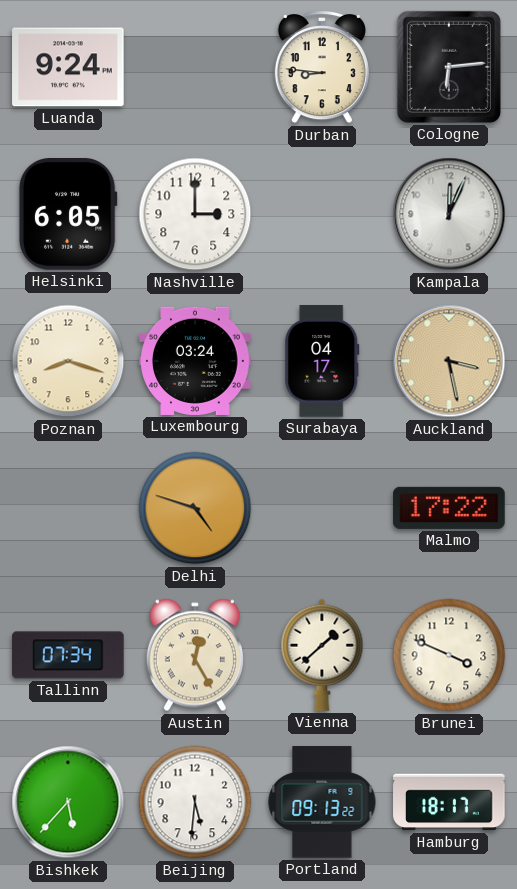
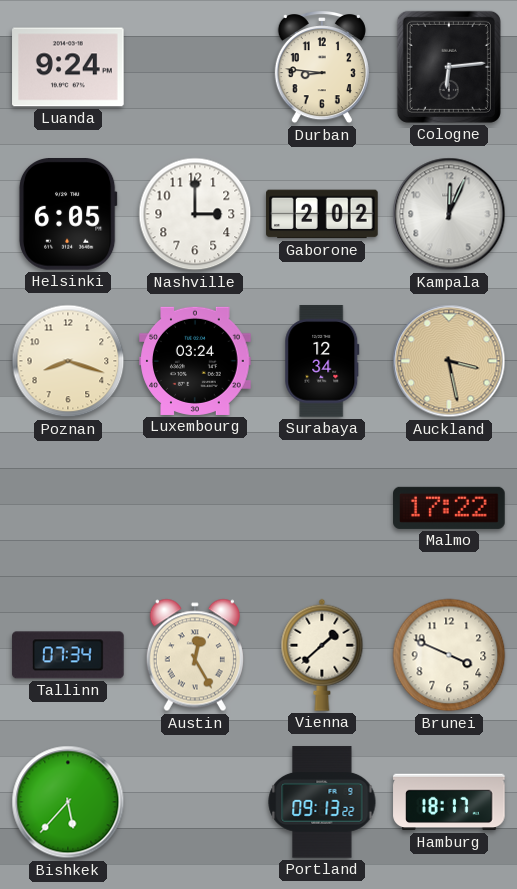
Gaborone: none -> 2:02
Surabaya: 04:17 -> 12:34
Delhi: 4:48 -> none
Beijing: 5:31 -> none
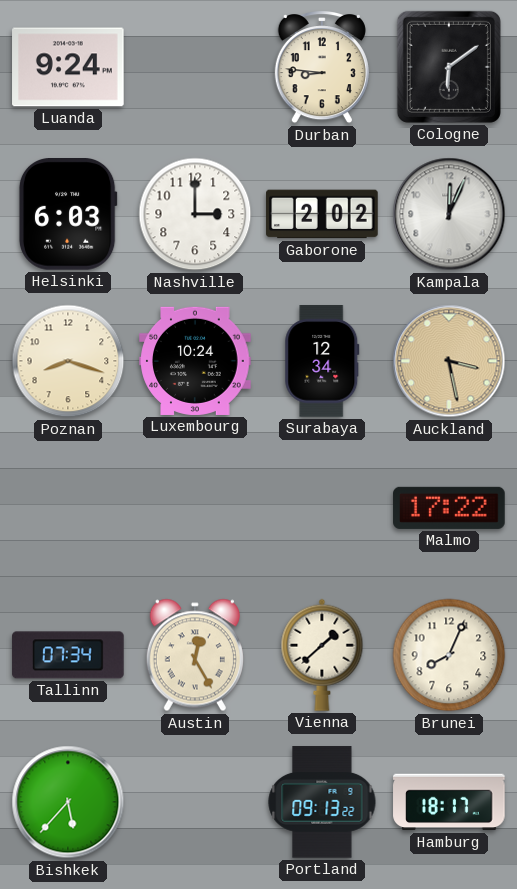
Cologne: 6:14 -> 6:09
Helsinki: 6:05 -> 6:03
Luxembourg: 03:24 -> 10:24
Brunei: 3:49 -> 8:04
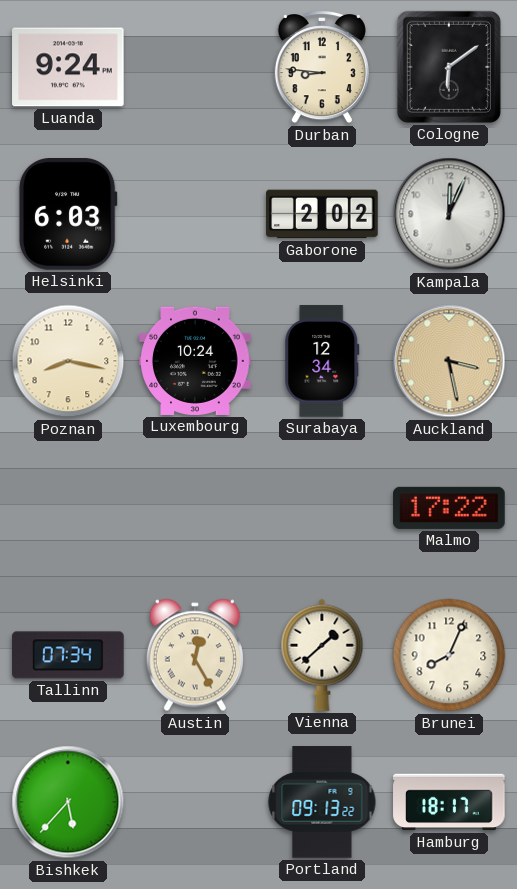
Nashville: 3:00 -> none
Poznan: 8:18 -> 8:17
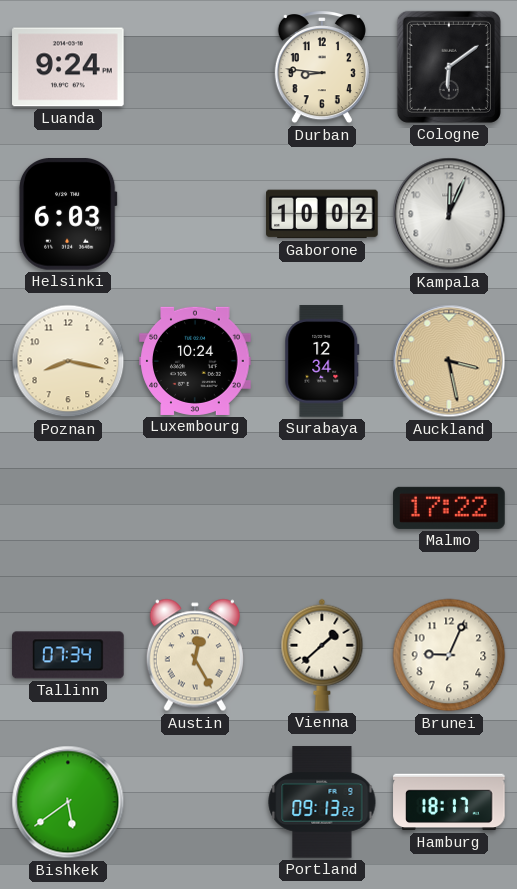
Gaborone: 2:02 -> 10:02
Brunei: 8:04 -> 9:04
Bishkek: 5:37 -> 5:39
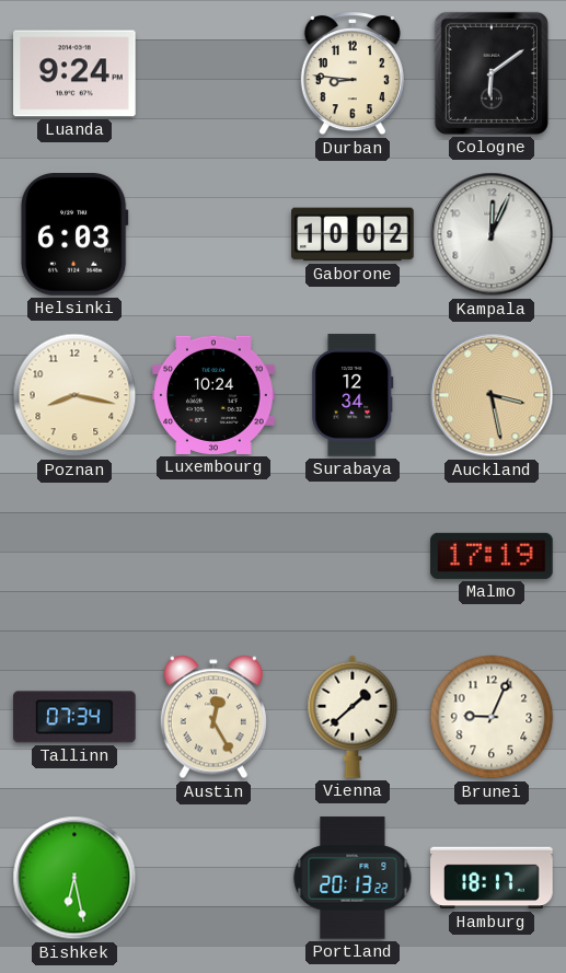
Malmo: 17:22 -> 17:19
Bishkek: 5:39 -> 6:28
Portland: 09:13 -> 20:13
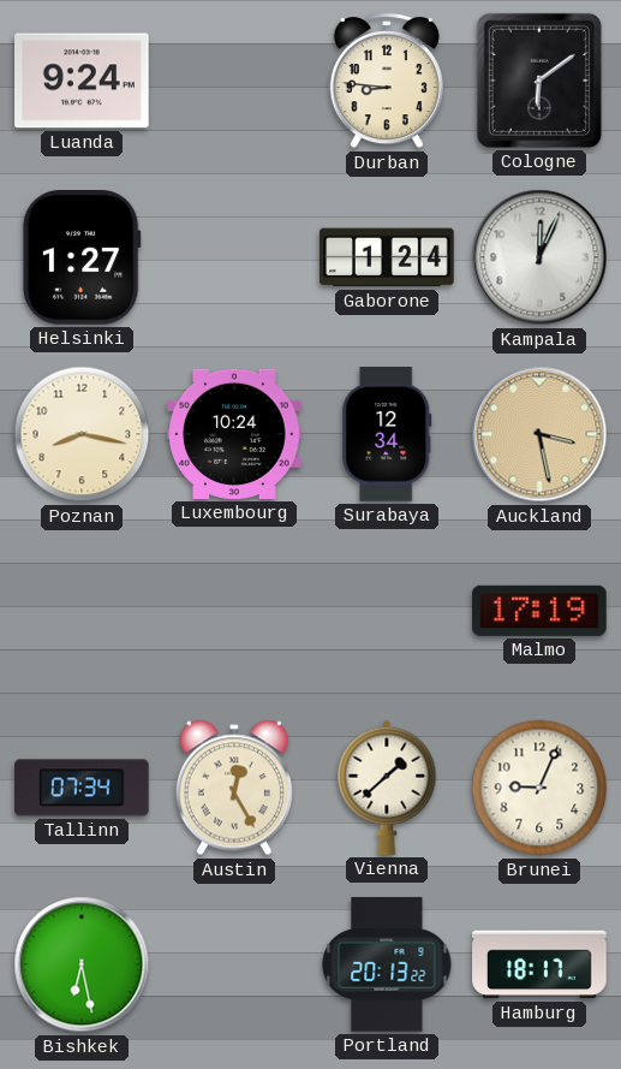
Helsinki: 6:03 -> 1:27
Gaborone: 10:02 -> 1:24
